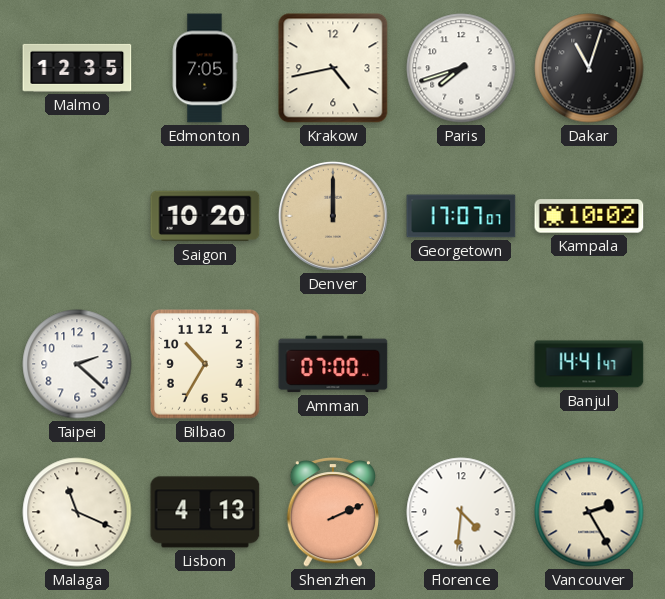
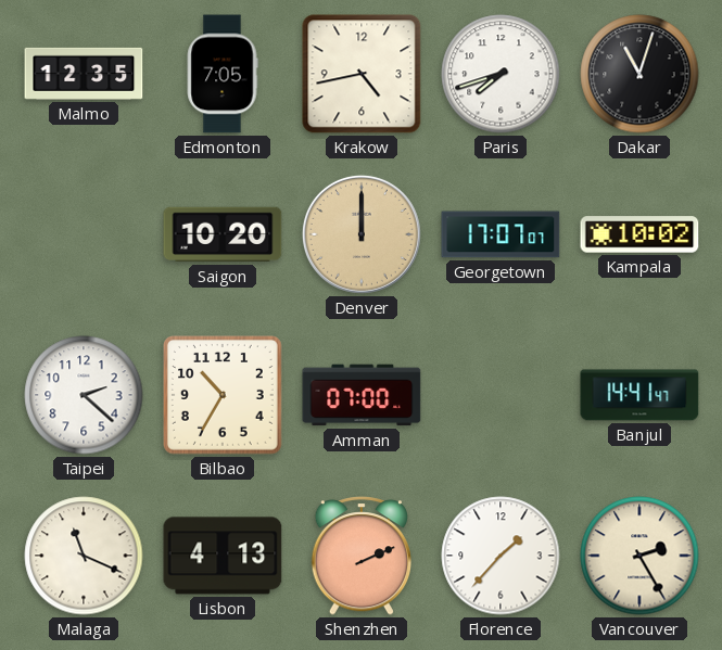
Florence: 4:31 -> 1:37
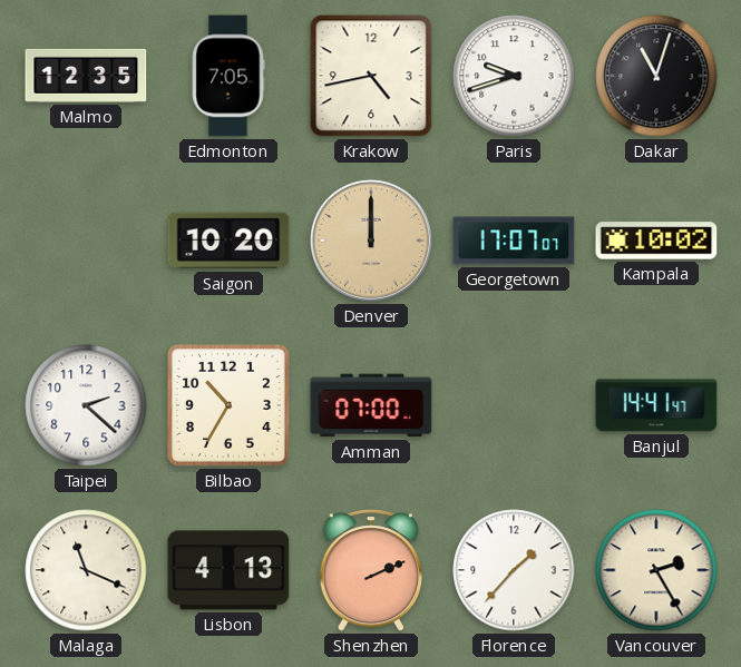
Paris: 7:42 -> 9:42
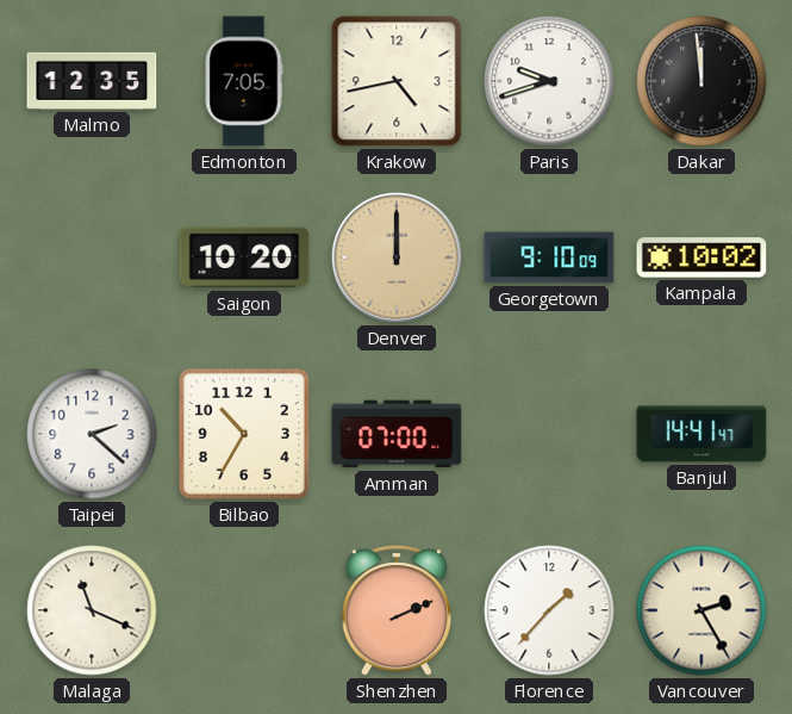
Dakar: 11:03 -> 11:59
Georgetown: 17:07 -> 9:10
Lisbon: 4:13 -> none
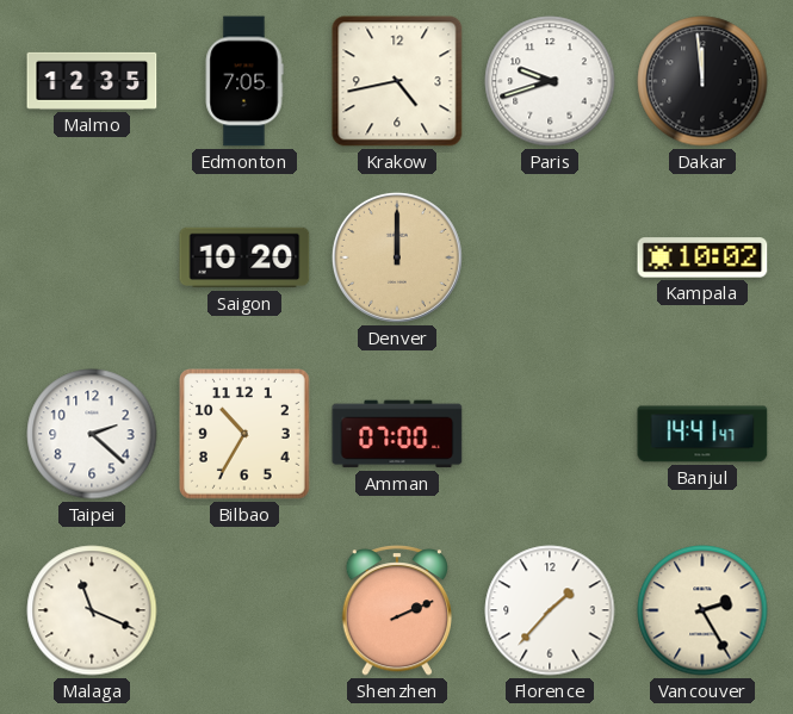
Georgetown: 9:10 -> none
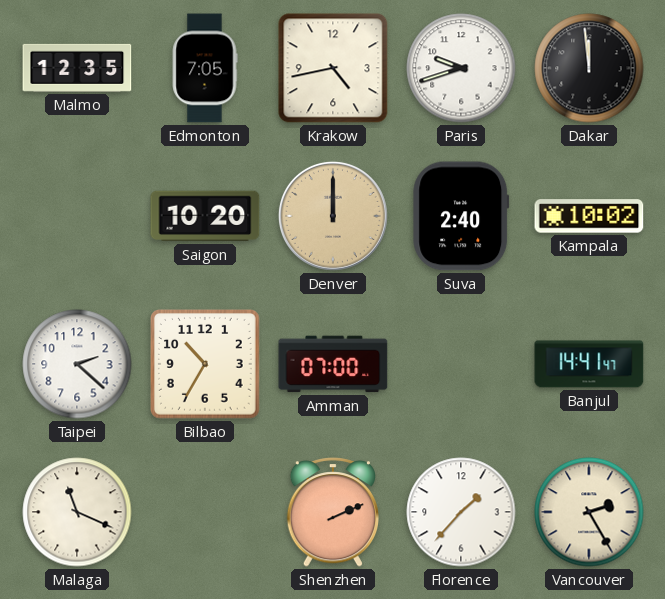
Suva: none -> 2:40
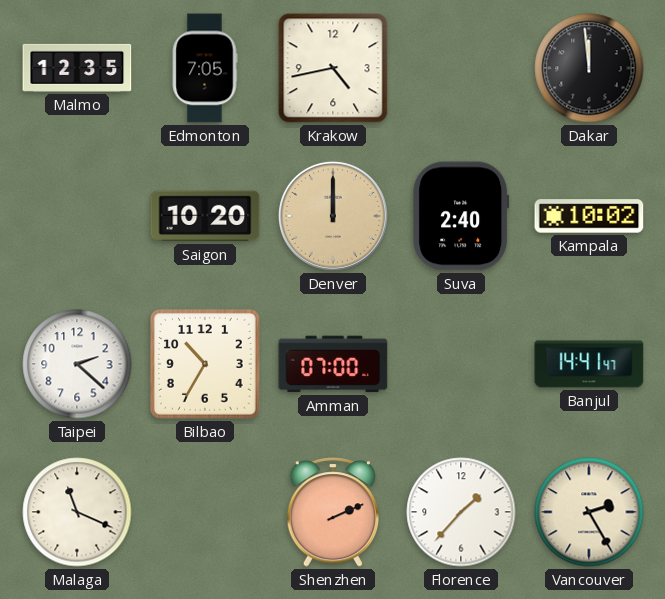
Paris: 9:42 -> none
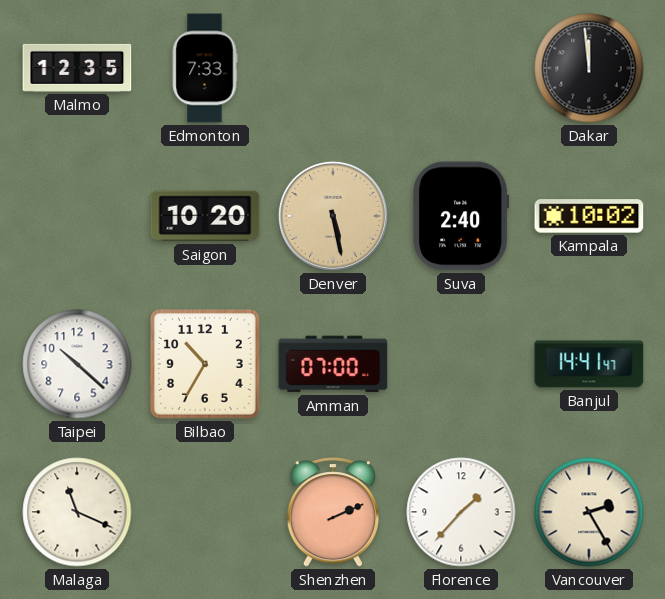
Edmonton: 7:05 -> 7:33
Krakow: 4:43 -> none
Denver: 12:00 -> 5:28
Taipei: 2:22 -> 10:22
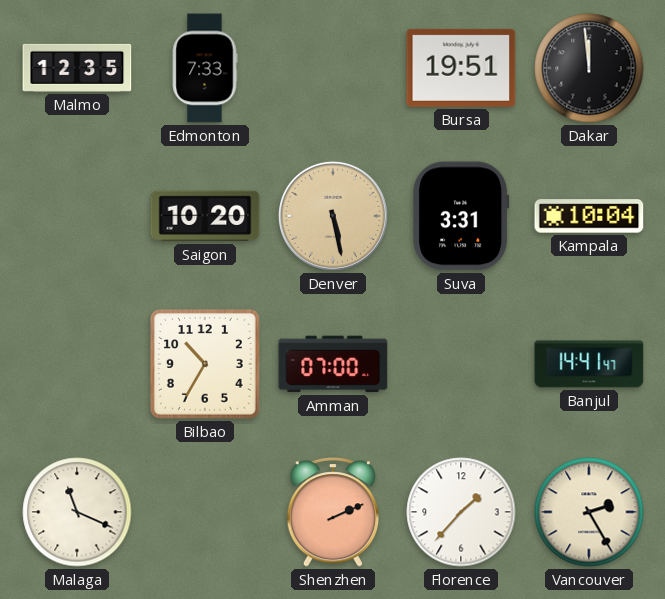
Bursa: none -> 19:51
Suva: 2:40 -> 3:31
Kampala: 10:02 -> 10:04
Taipei: 10:22 -> none
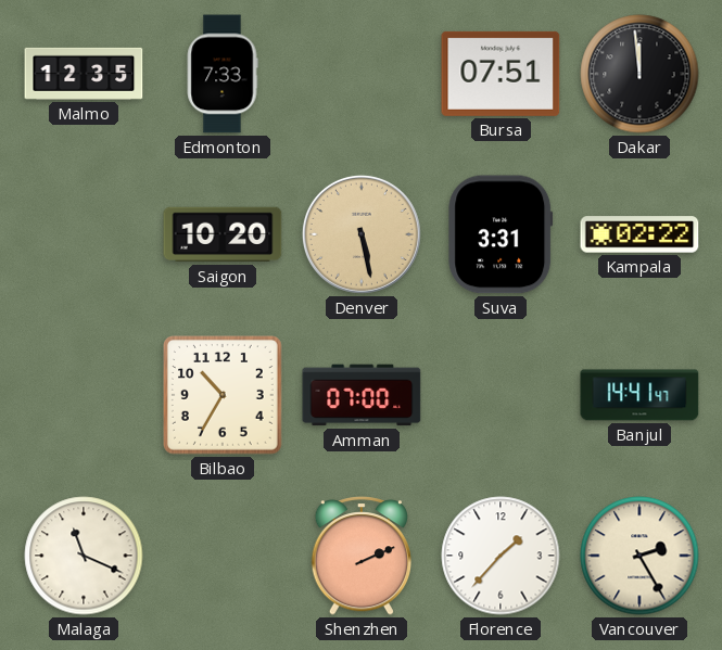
Bursa: 19:51 -> 07:51
Kampala: 10:04 -> 02:22
